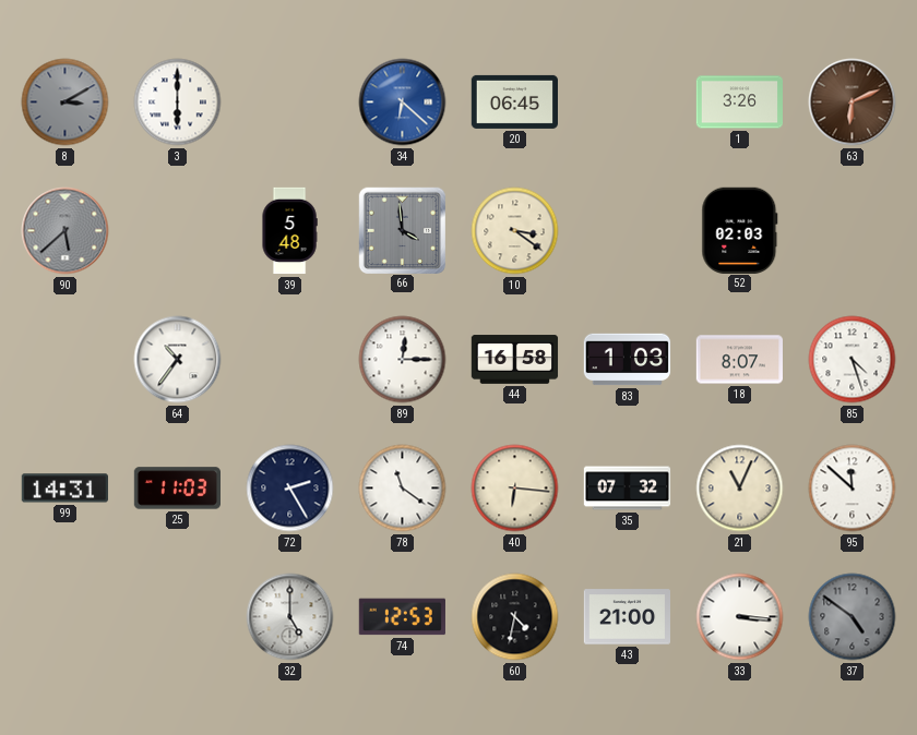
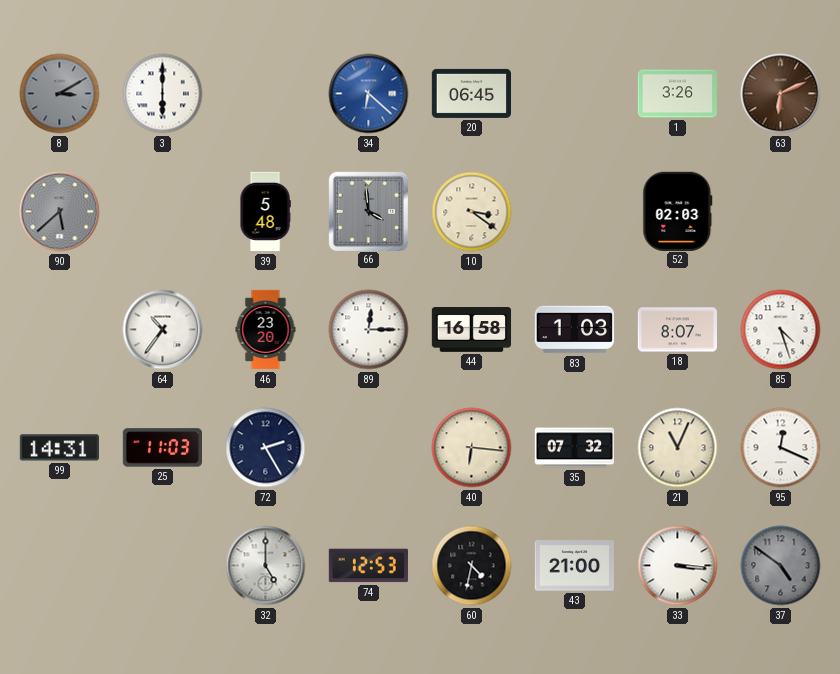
46: none -> 23:20
78: 11:21 -> none
95: 11:52 -> 12:19
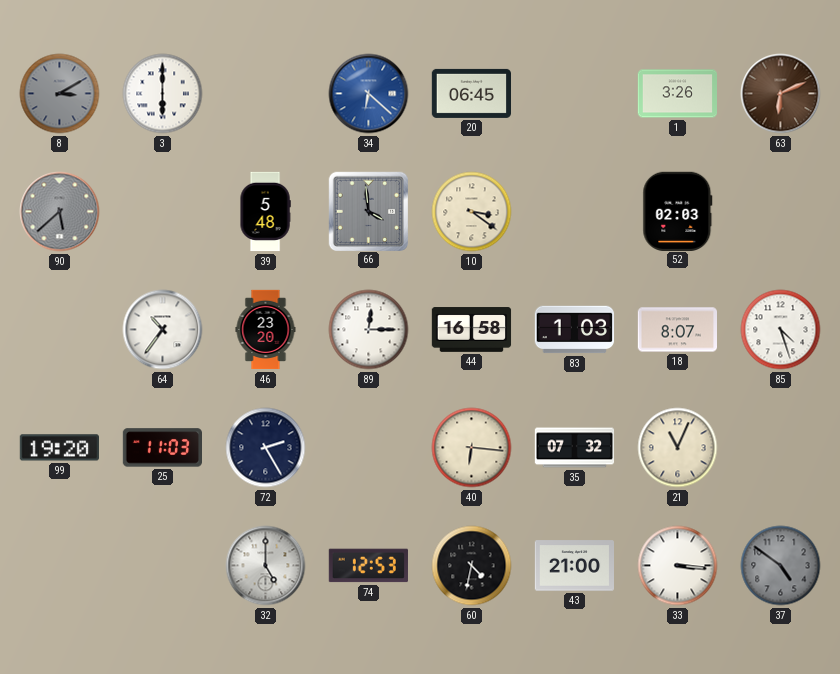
99: 14:31 -> 19:20
95: 12:19 -> none
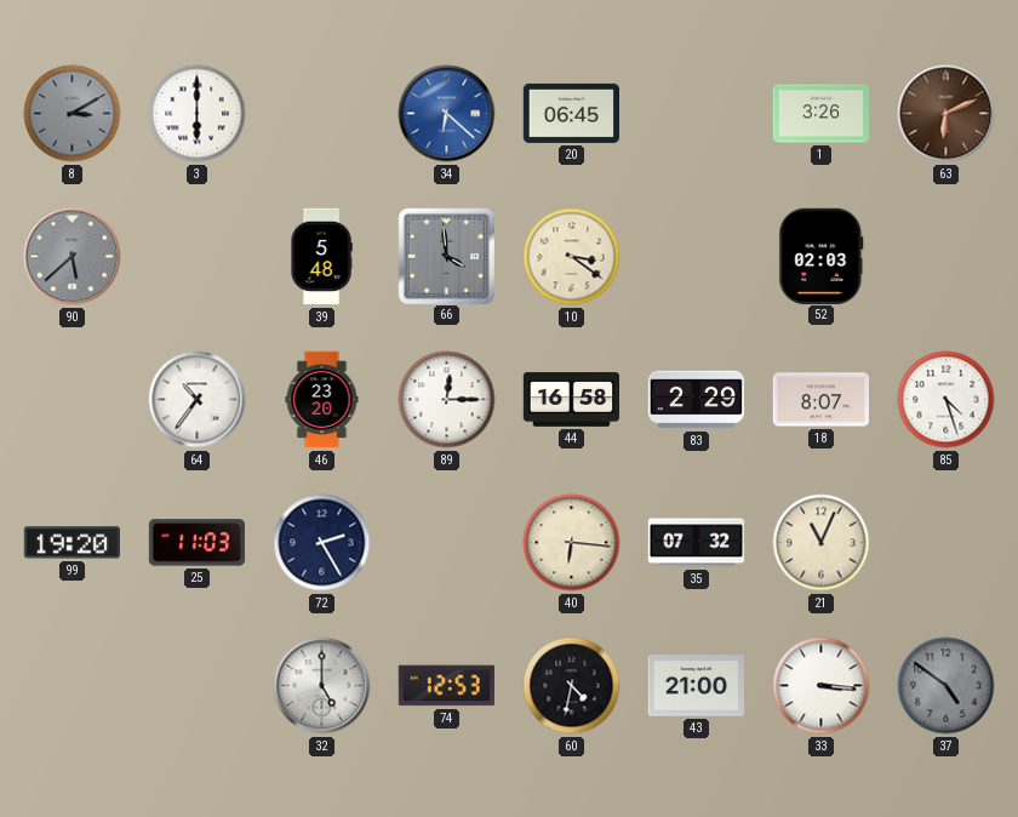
83: 1:03 -> 2:29
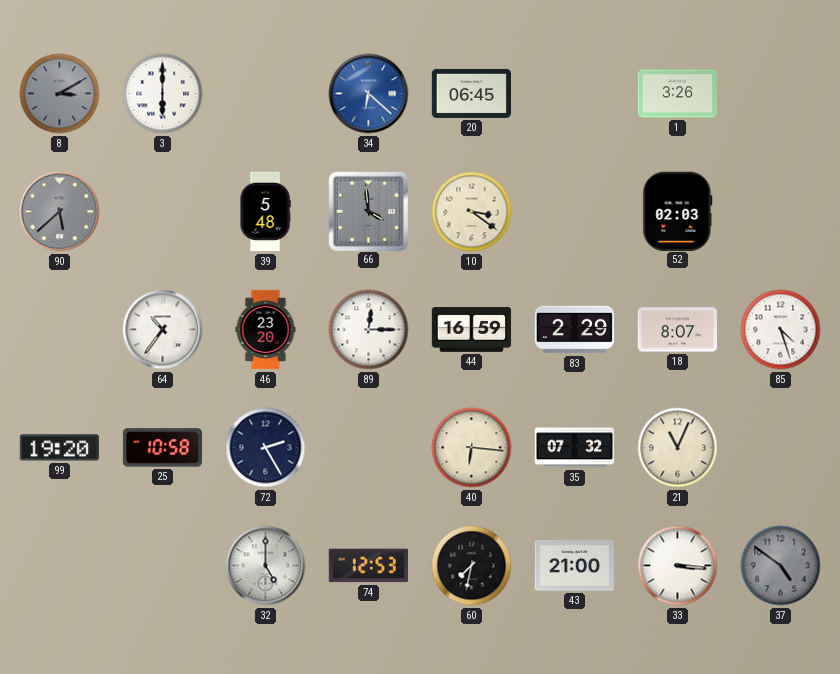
63: 6:11 -> none
44: 16:58 -> 16:59
25: 11:03 -> 10:58
60: 4:32 -> 7:32
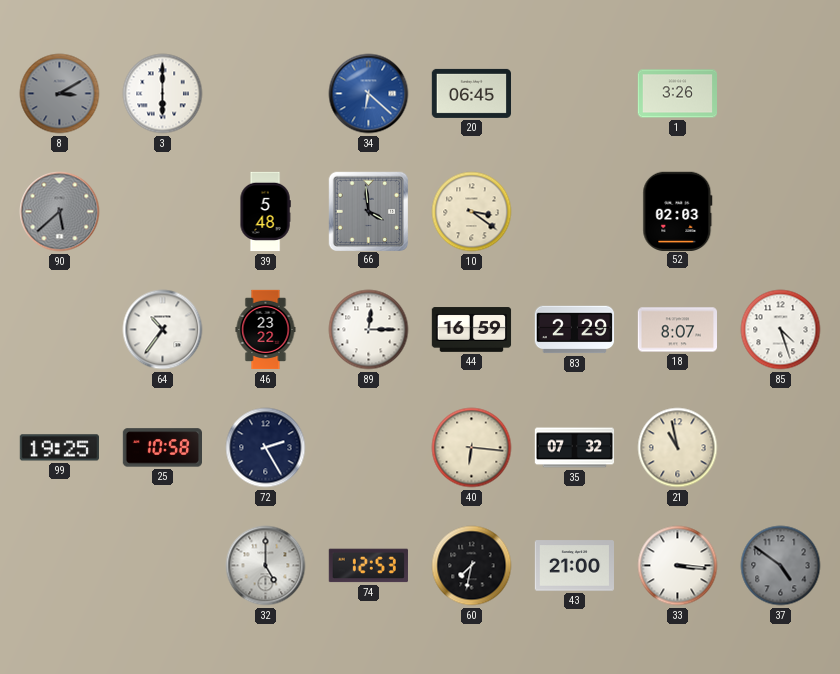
46: 23:20 -> 23:22
99: 19:20 -> 19:25
21: 11:04 -> 10:58
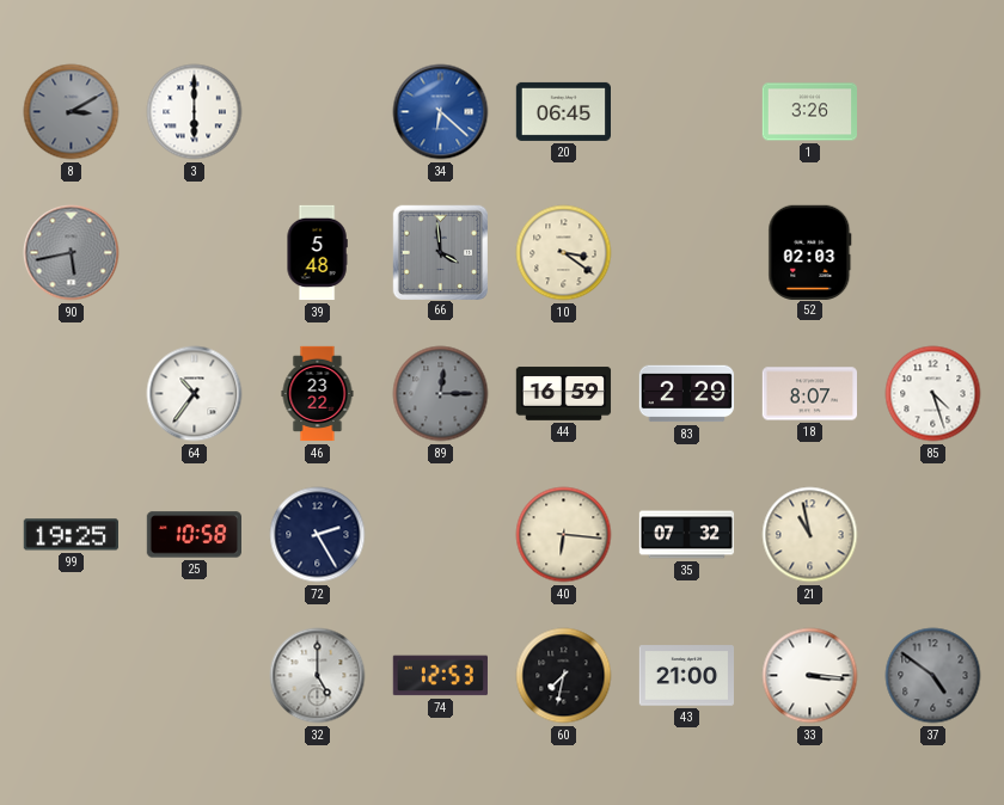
90: 5:38 -> 5:43
89 dial: white -> grey
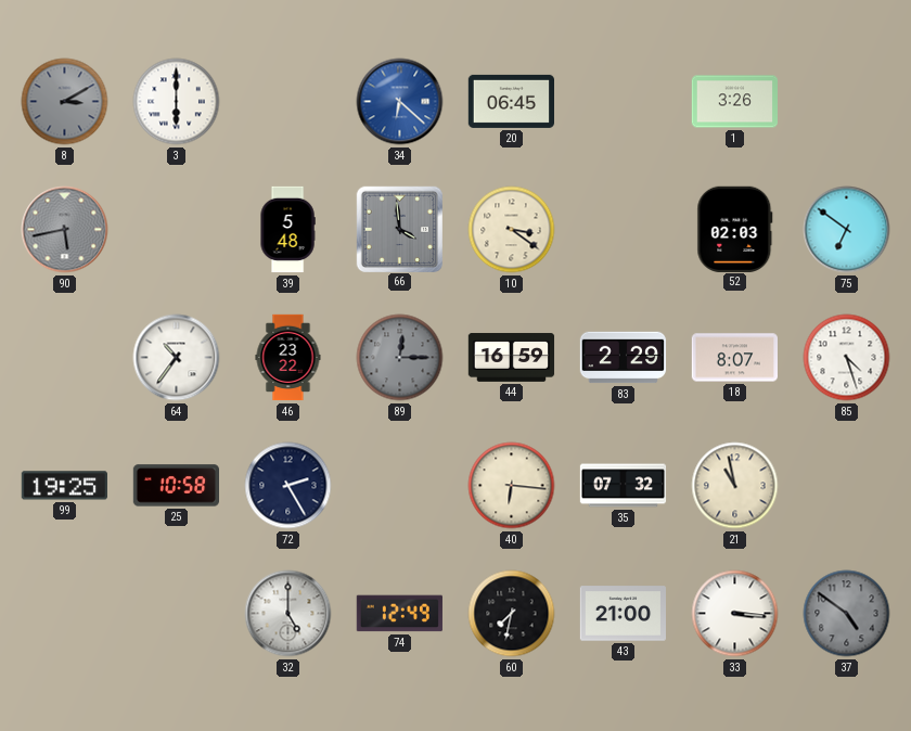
75: none -> 6:51
74: 12:53 -> 12:49
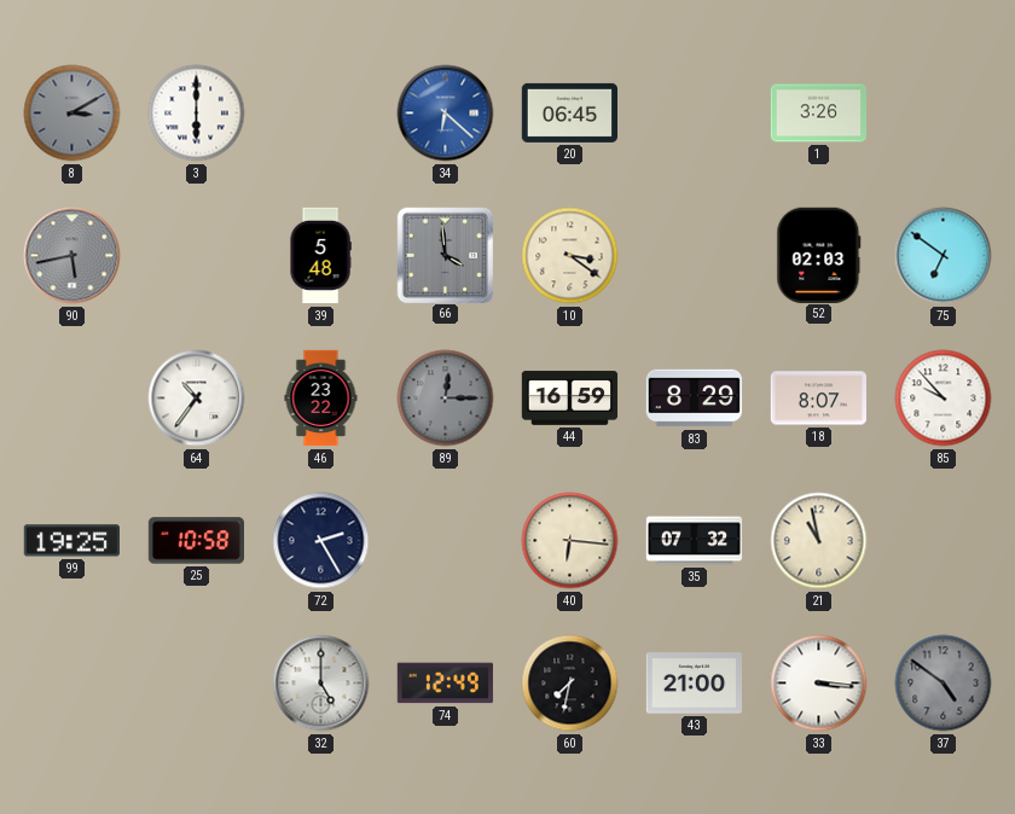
83: 2:29 -> 8:29
85: 4:27 -> 9:53
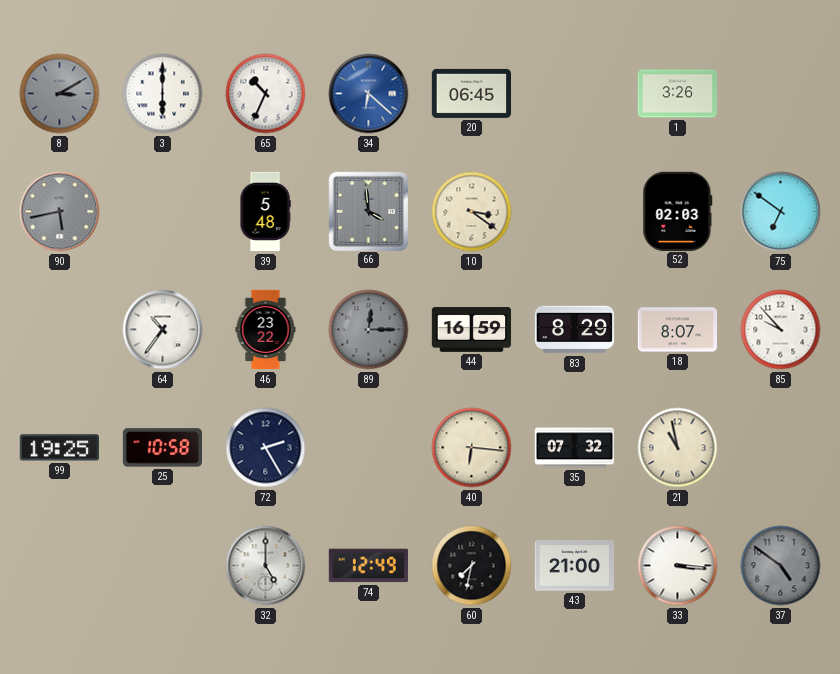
65: none -> 10:34
